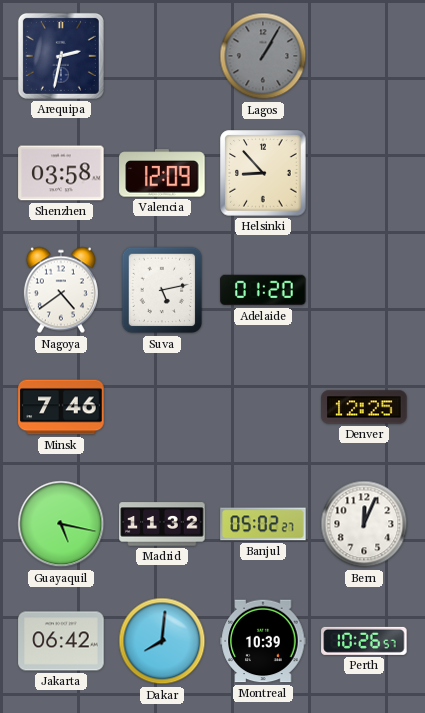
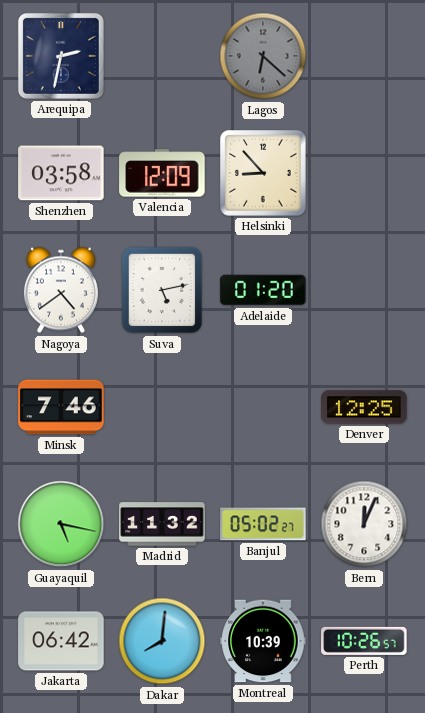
Lagos: 1:05 -> 6:22
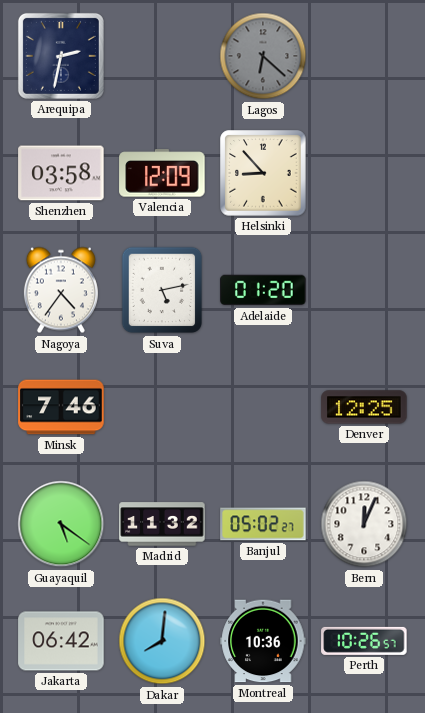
Nagoya: 4:39 -> 4:36
Guayaquil: 5:17 -> 5:21
Montreal: 10:39 -> 10:36
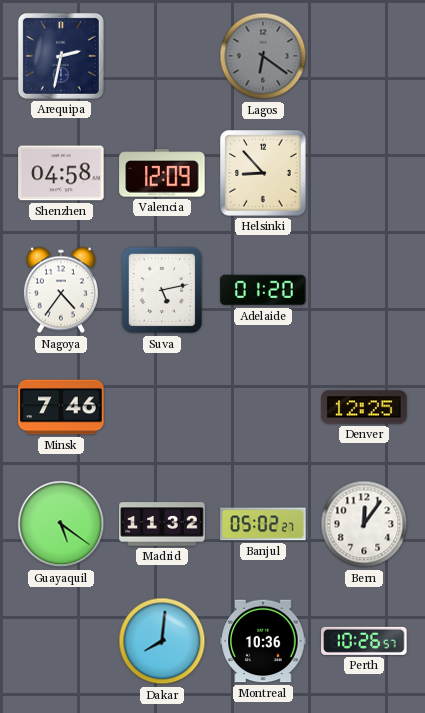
Lagos: 6:22 -> 6:21
Shenzhen: 03:58 -> 04:58
Bern: 12:04 -> 12:06
Jakarta: 06:42 -> none
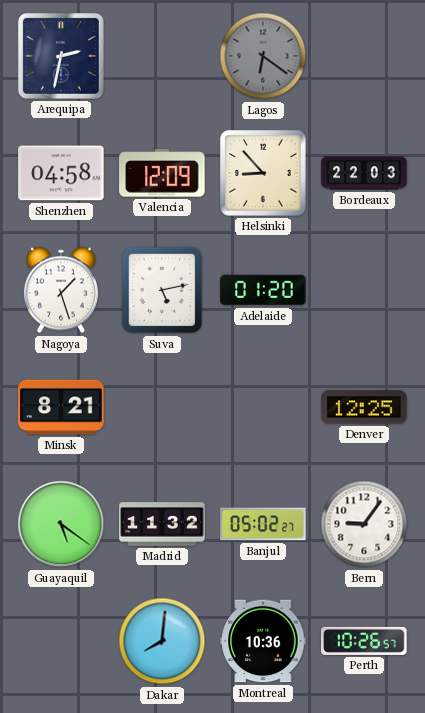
Bordeaux: none -> 22:03
Nagoya: 4:36 -> 1:27
Minsk: 7:46 -> 8:21
Bern: 12:06 -> 9:06
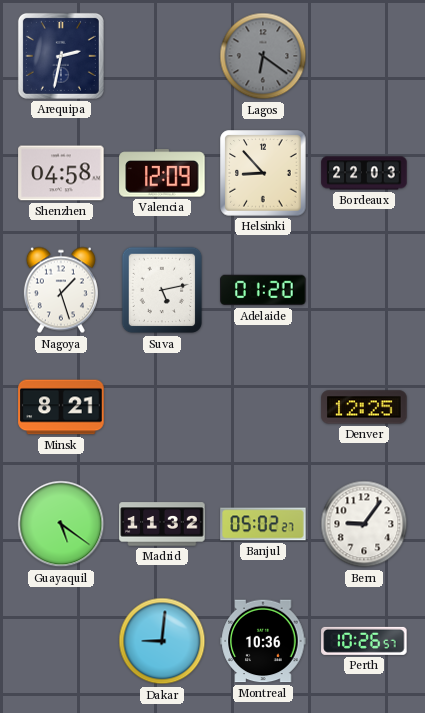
Dakar: 8:01 -> 9:01
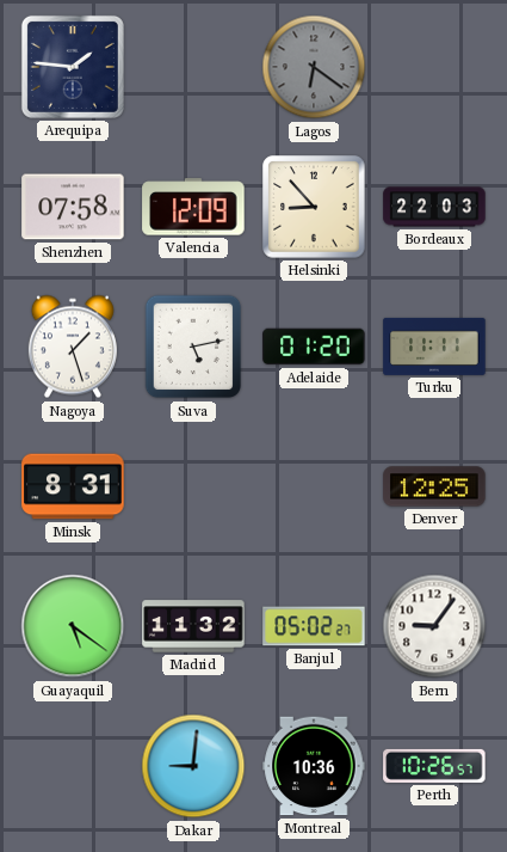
Arequipa: 2:32 -> 1:46
Shenzhen: 04:58 -> 07:58
Turku: none -> 11:11
Minsk: 8:21 -> 8:31
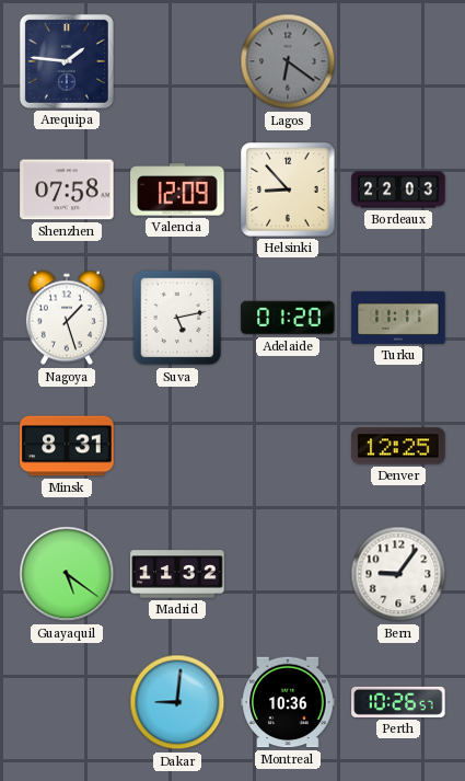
Banjul: 05:02 -> none
